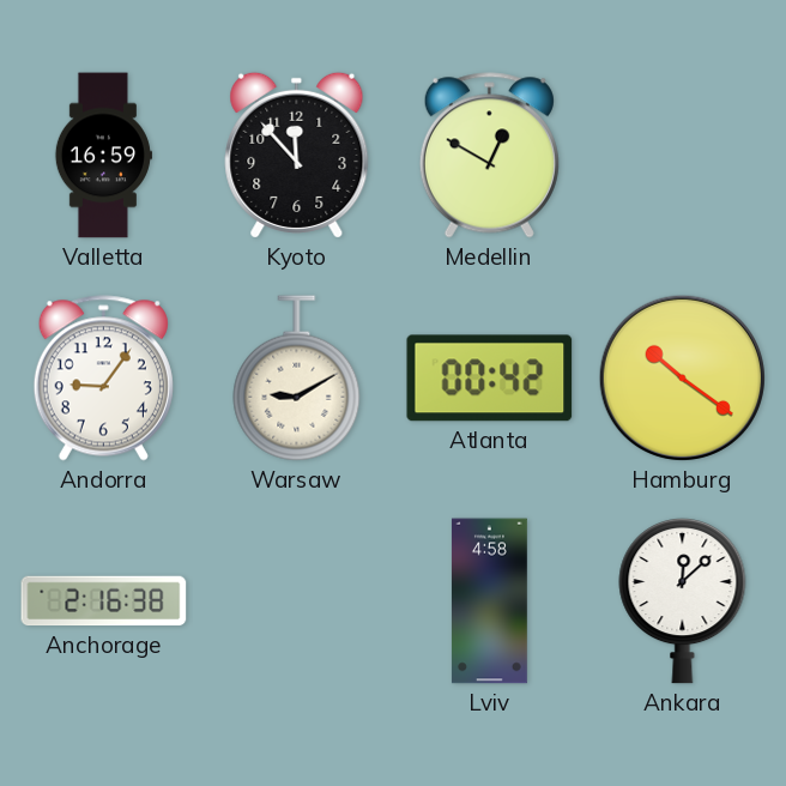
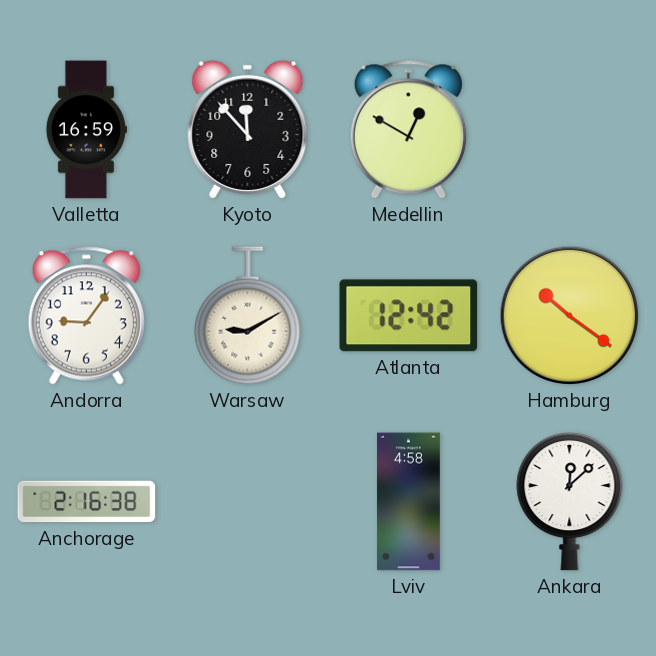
Atlanta: 00:42 -> 12:42
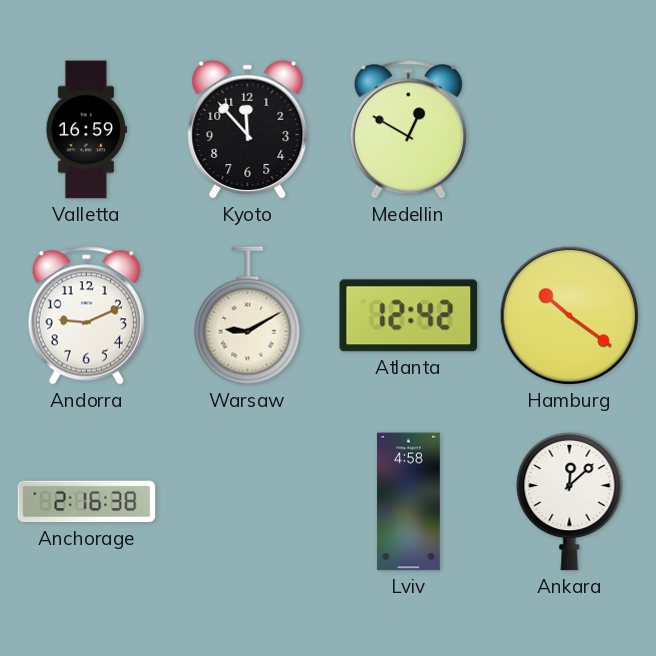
Andorra: 9:06 -> 9:11
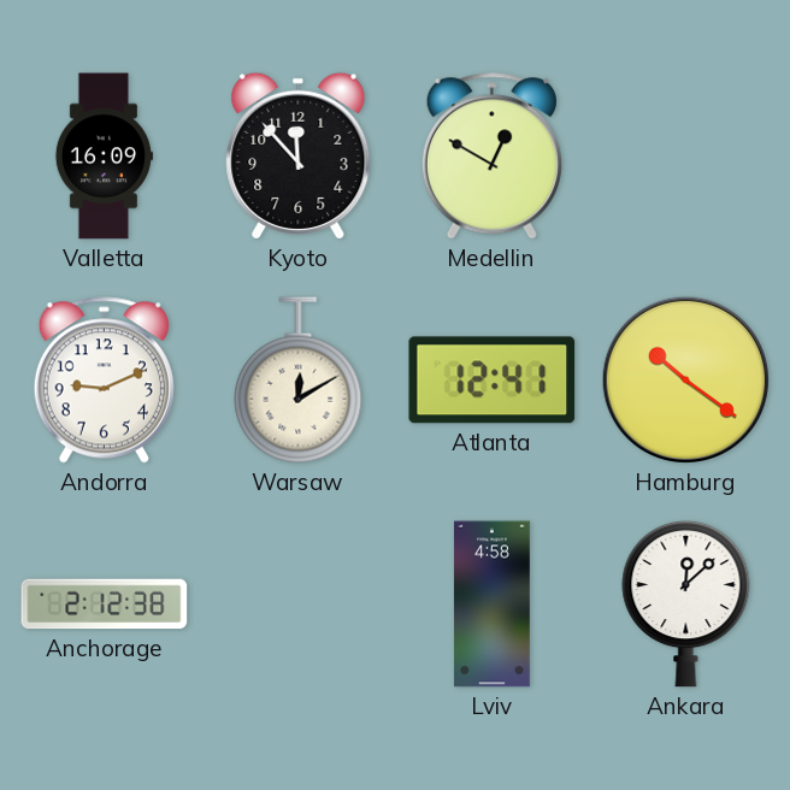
Valletta: 16:59 -> 16:09
Warsaw: 9:10 -> 12:10
Atlanta: 12:42 -> 12:41
Anchorage: 2:16 -> 2:12
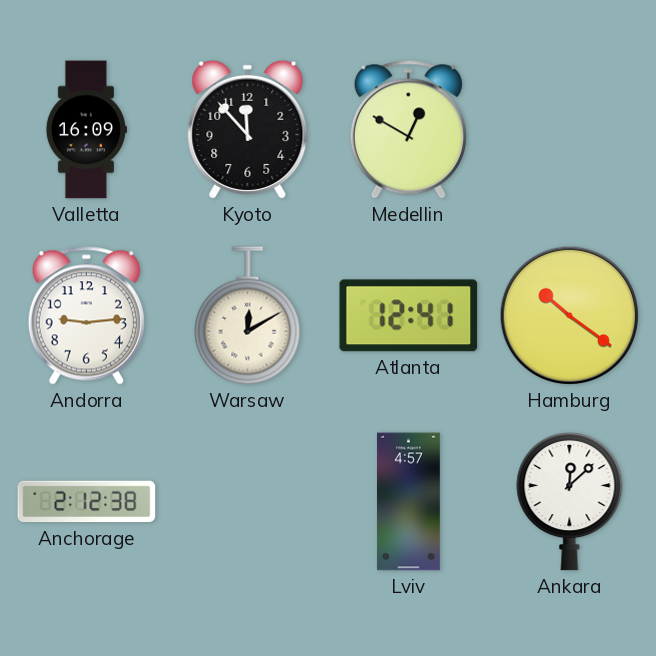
Andorra: 9:11 -> 9:14
Lviv: 4:58 -> 4:57
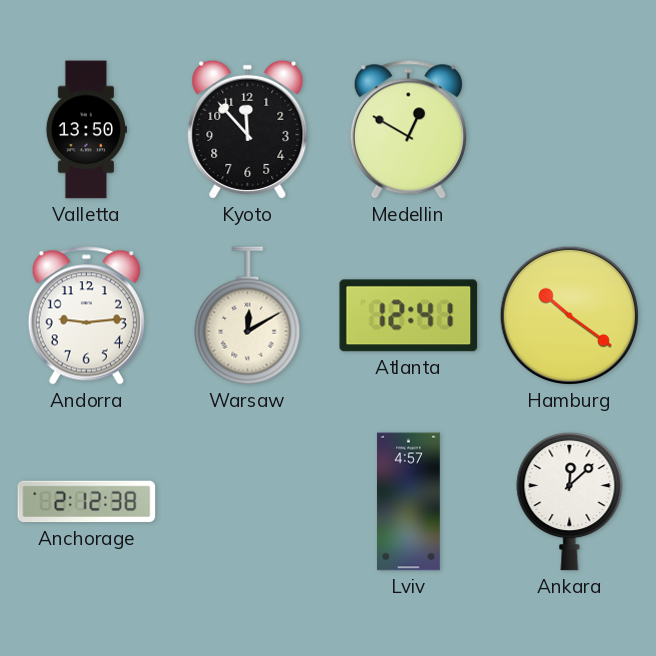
Valletta: 16:09 -> 13:50
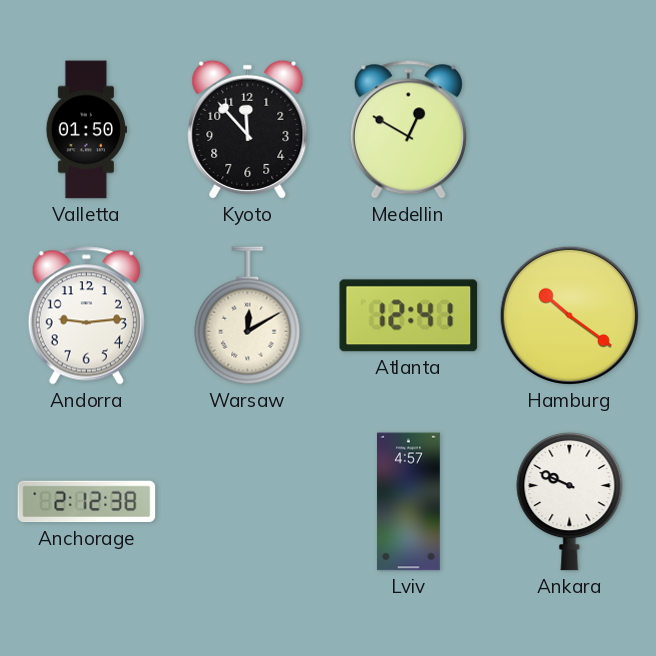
Valletta: 13:50 -> 01:50
Ankara: 12:08 -> 9:49
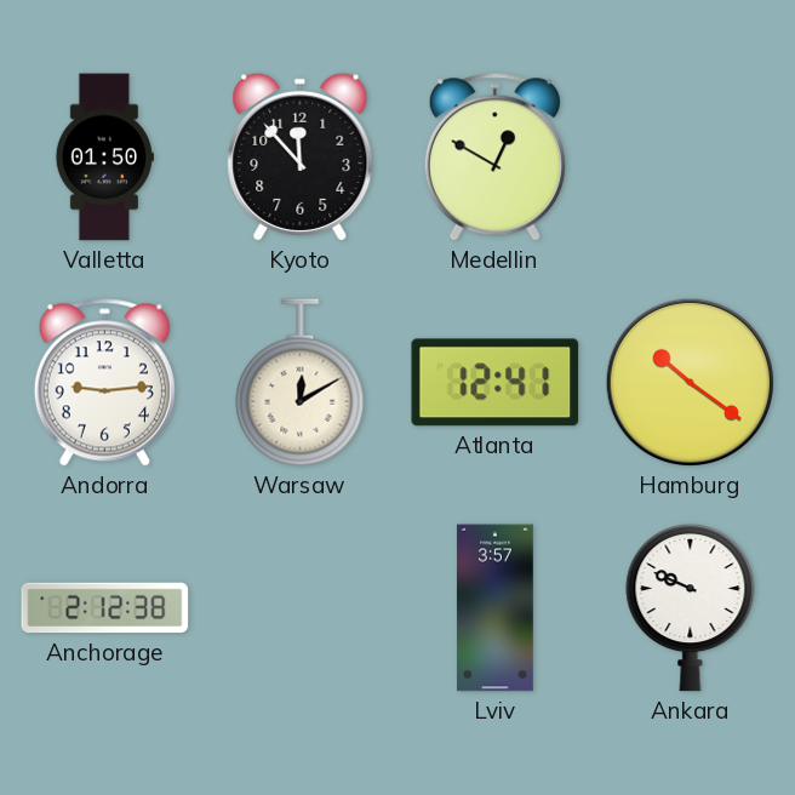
Lviv: 4:57 -> 3:57
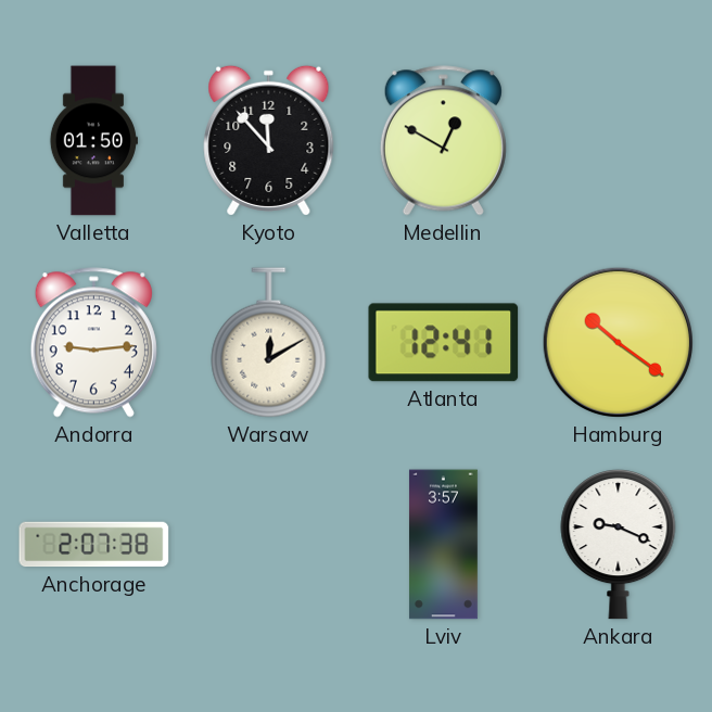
Anchorage: 2:12 -> 2:07
Ankara: 9:49 -> 9:19
